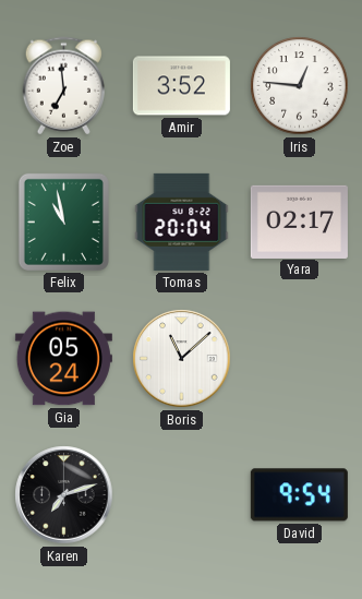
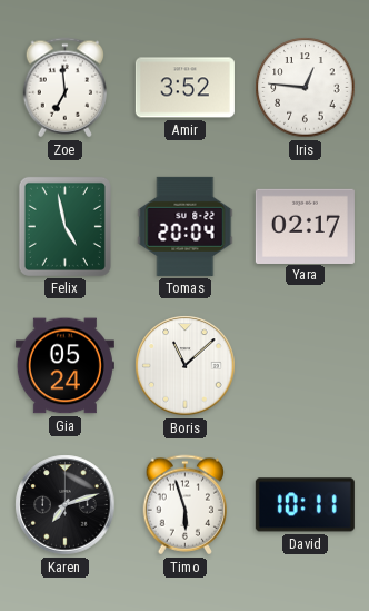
Felix: 10:58 -> 4:58
Timo: none -> 5:57
David: 9:54 -> 10:11
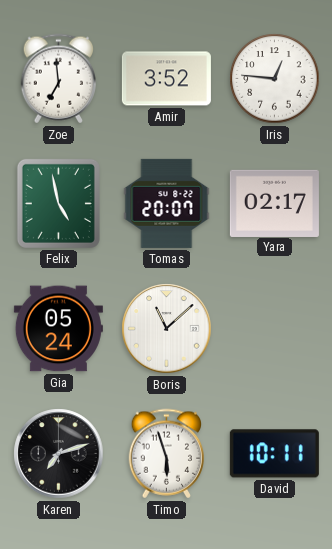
Tomas: 20:04 -> 20:07
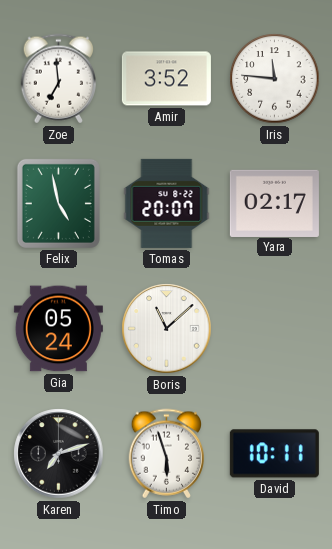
Iris: 12:46 -> 11:46
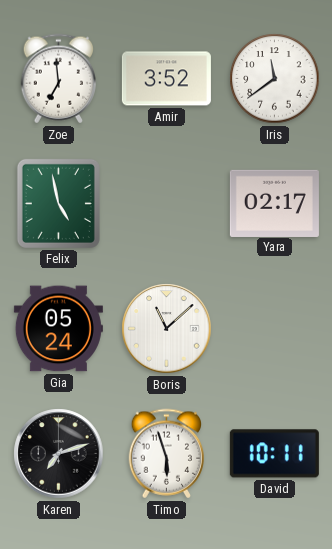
Iris: 11:46 -> 11:39
Tomas: 20:07 -> none
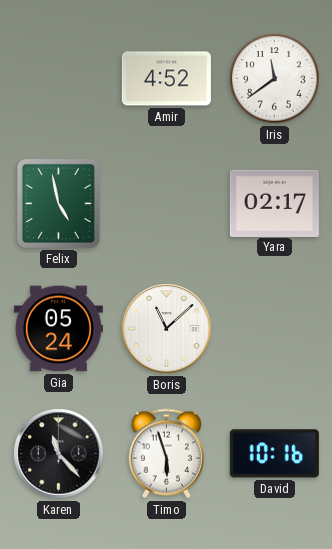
Zoe: 6:59 -> none
Amir: 3:52 -> 4:52
Karen: 7:12 -> 11:23
David: 10:11 -> 10:16
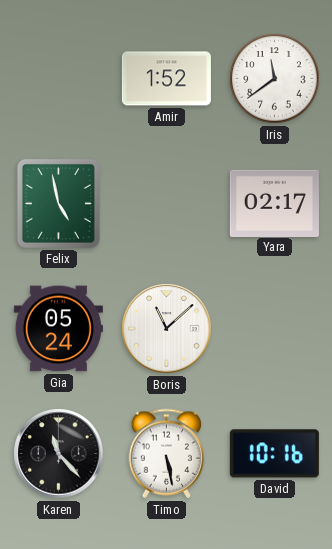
Amir: 4:52 -> 1:52
Timo: 5:57 -> 5:28
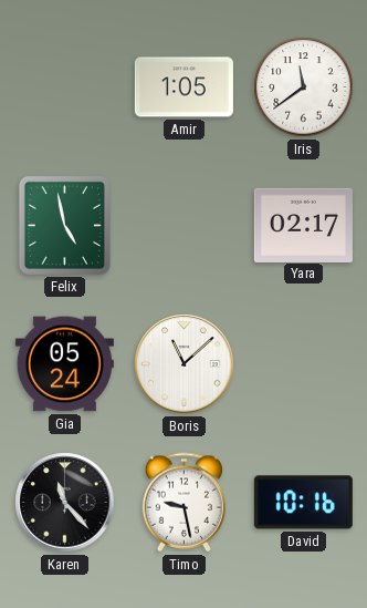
Amir: 1:52 -> 1:05
Timo: 5:28 -> 9:28
